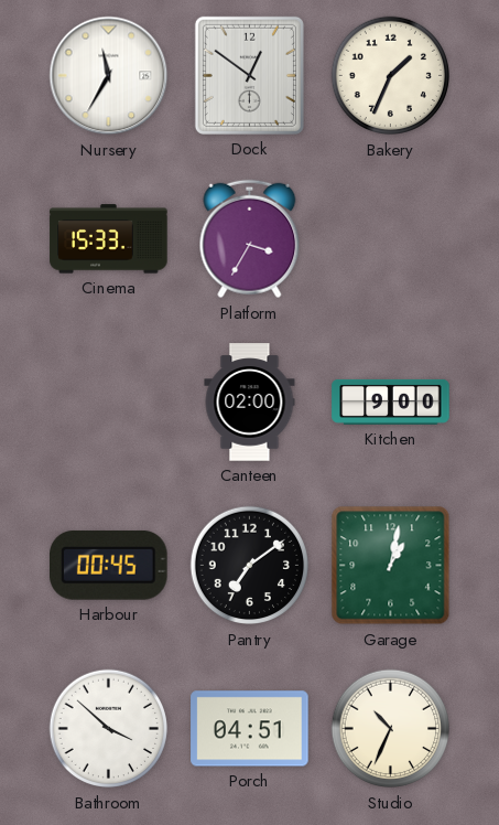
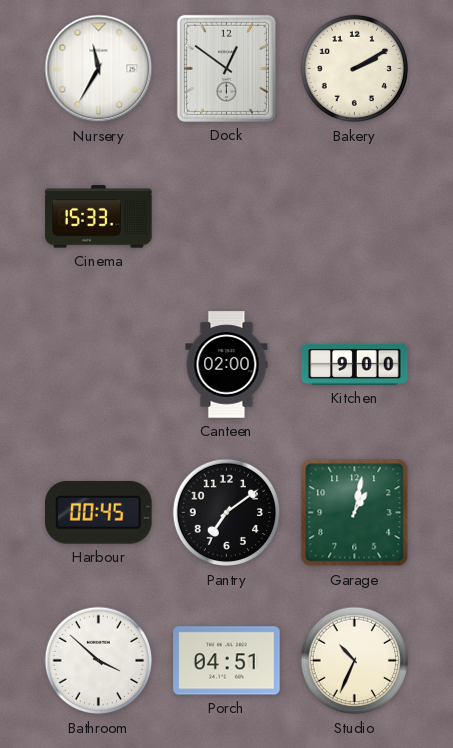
Bakery: 1:34 -> 2:10
Platform: 3:35 -> none
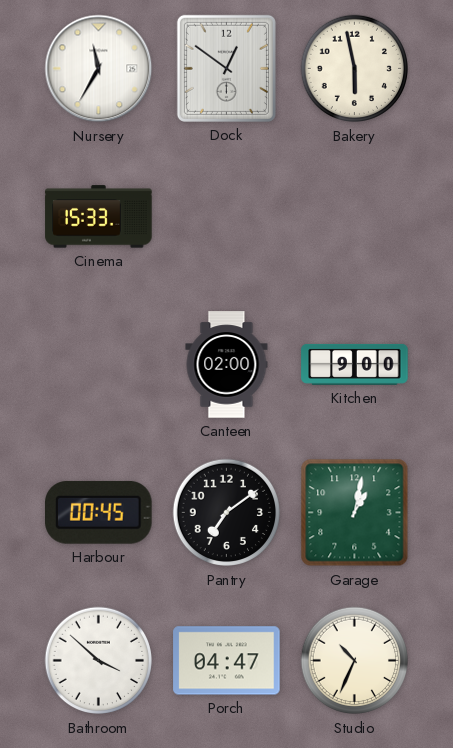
Bakery: 2:10 -> 5:58
Porch: 04:51 -> 04:47
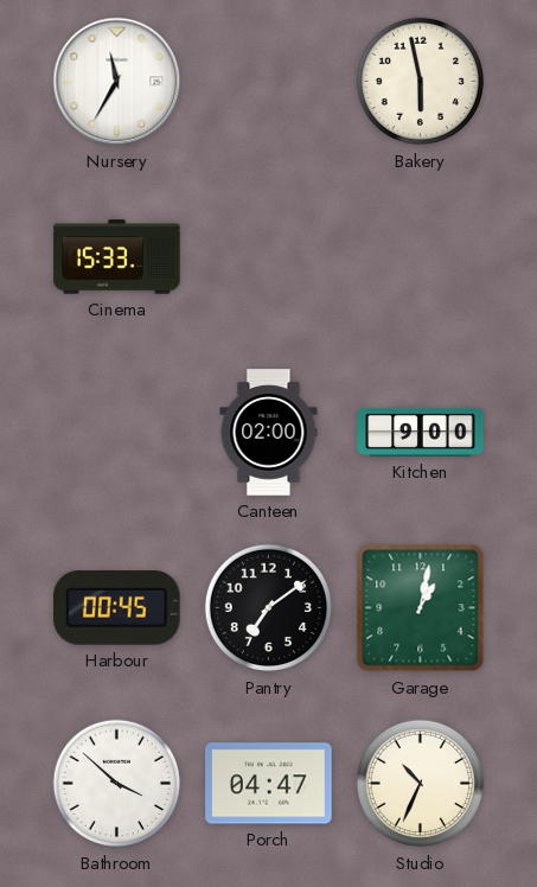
Dock: 12:51 -> none
